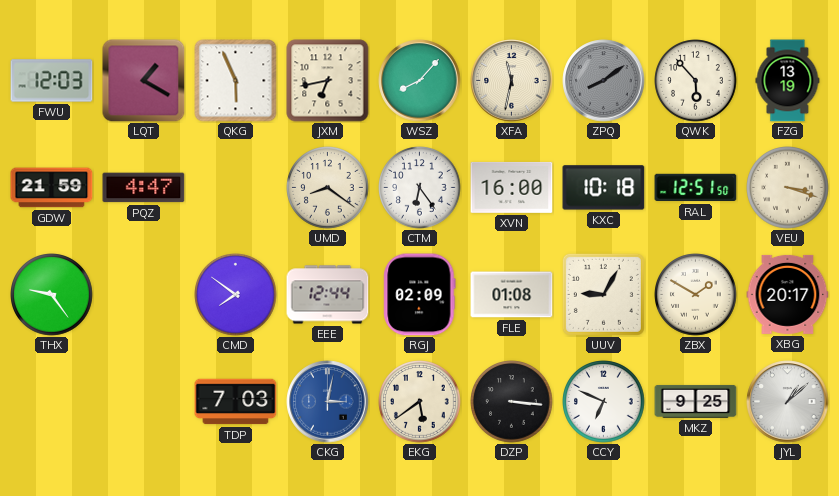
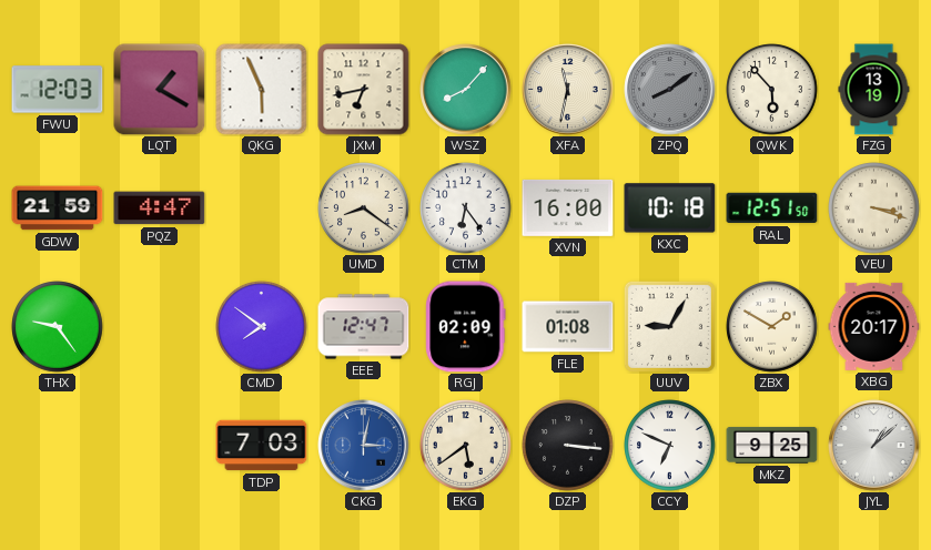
EEE: 12:44 -> 12:47
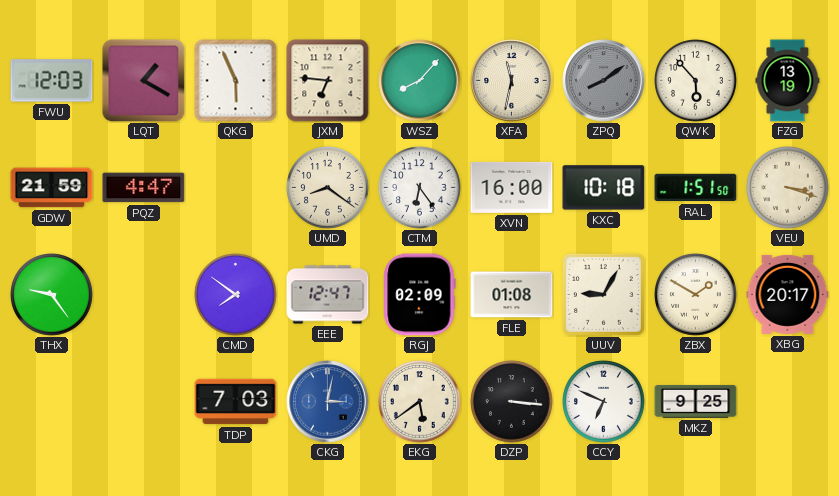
JXM: 6:43 -> 6:46
RAL: 12:51 -> 1:51
JYL: 1:08 -> none
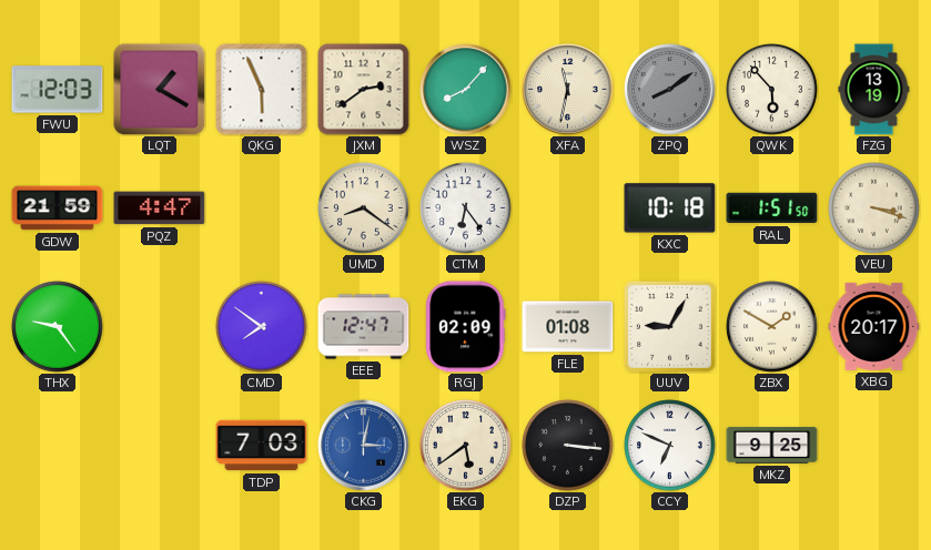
JXM: 6:46 -> 2:39
XVN: 16:00 -> none
